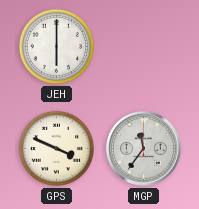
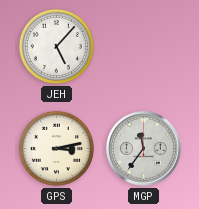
JEH: 6:00 -> 5:07
GPS: 3:49 -> 3:13
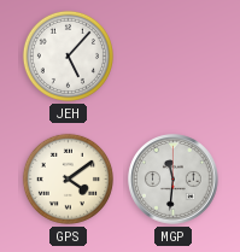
GPS: 3:13 -> 4:09
MGP: 11:36 -> 11:31
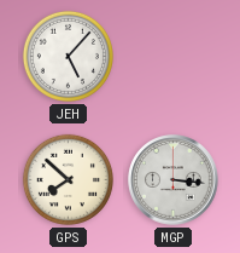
GPS: 4:09 -> 7:52
MGP: 11:31 -> 3:16
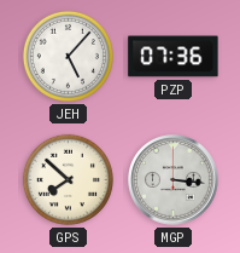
PZP: none -> 07:36
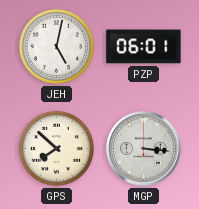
JEH: 5:07 -> 5:02
PZP: 07:36 -> 06:01
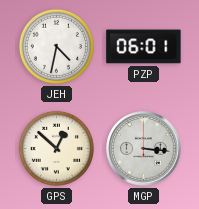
JEH: 5:02 -> 4:32
GPS: 7:52 -> 12:52
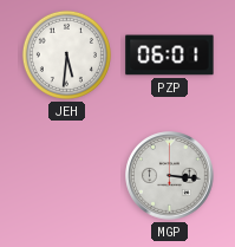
JEH: 4:32 -> 5:31
GPS: 12:52 -> none
